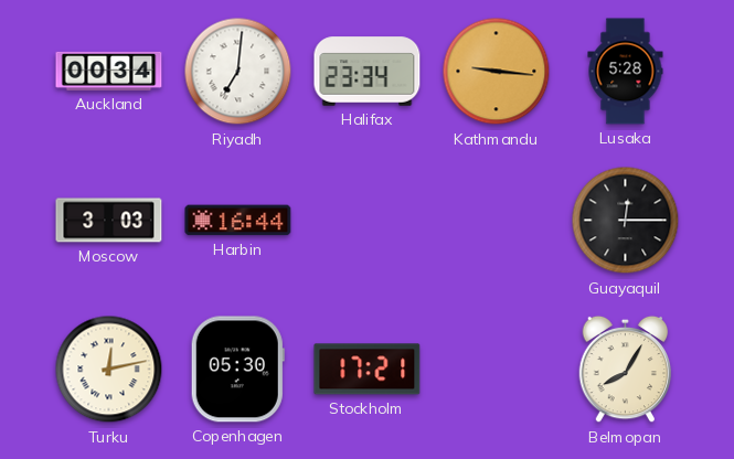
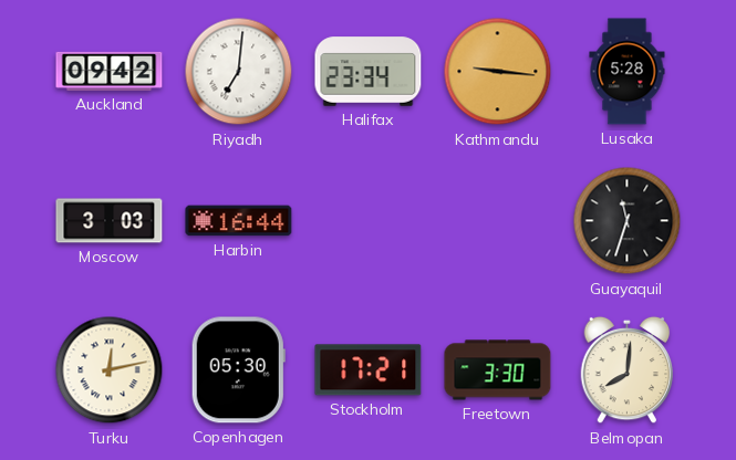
Auckland: 00:34 -> 09:42
Guayaquil: 12:15 -> 11:33
Freetown: none -> 3:30
Belmopan: 8:05 -> 8:01
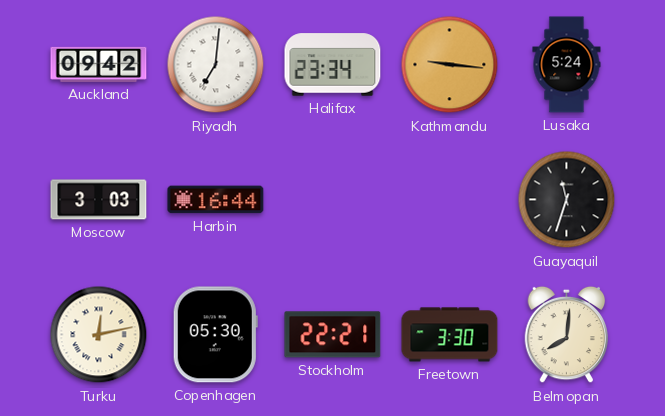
Lusaka: 5:28 -> 5:24
Stockholm: 17:21 -> 22:21
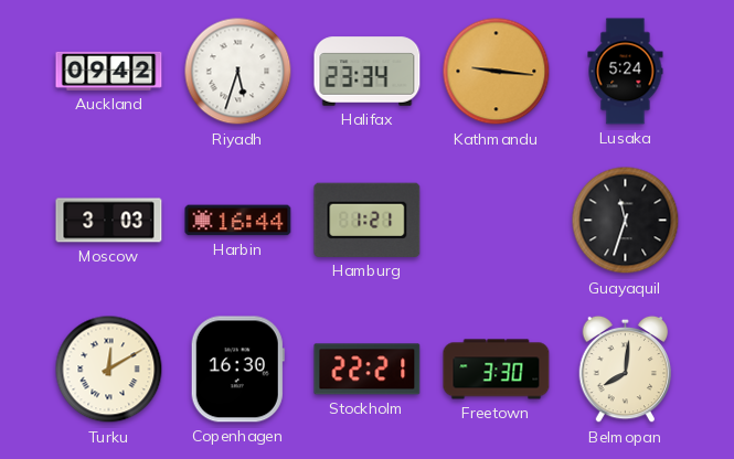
Riyadh: 7:01 -> 5:33
Hamburg: none -> 1:21
Turku: 12:13 -> 12:10
Copenhagen: 05:30 -> 16:30
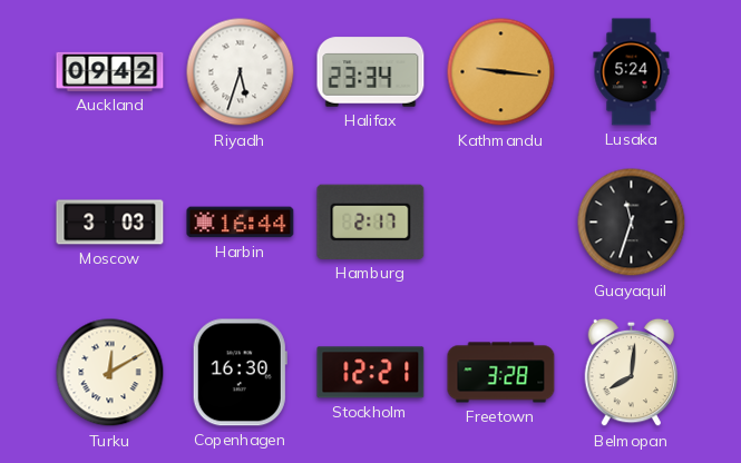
Hamburg: 1:21 -> 2:17
Stockholm: 22:21 -> 12:21
Freetown: 3:30 -> 3:28
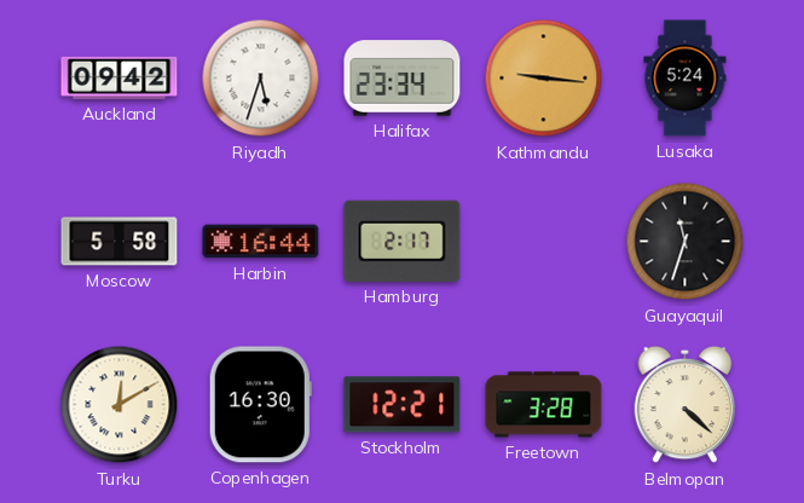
Moscow: 3:03 -> 5:58
Belmopan: 8:01 -> 4:22
